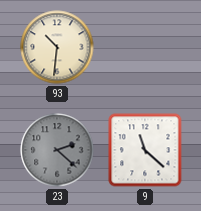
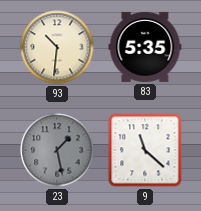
83: none -> 5:35
23: 2:22 -> 1:28
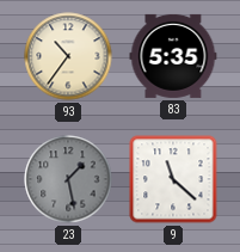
93: 10:31 -> 10:36
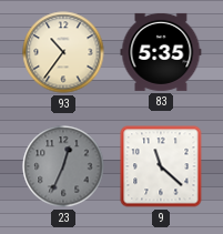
23: 1:28 -> 12:34
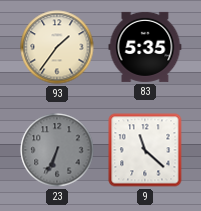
93: 10:36 -> 1:36
23: 12:34 -> 6:34
